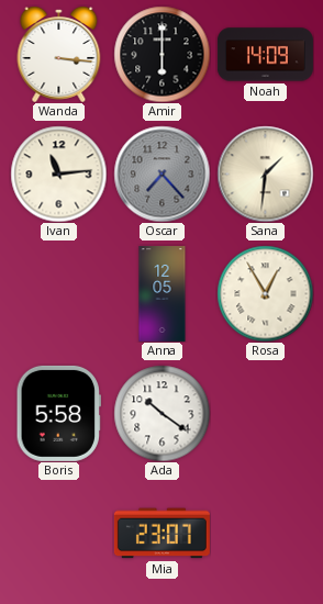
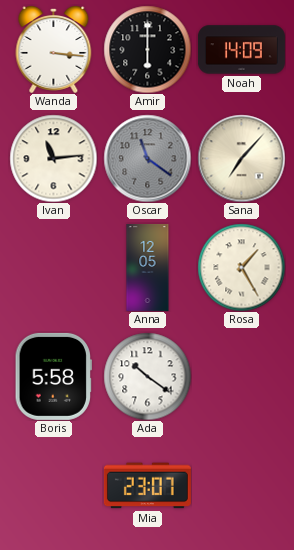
Oscar: 7:23 -> 11:21
Sana: 1:31 -> 7:07
Rosa: 12:55 -> 1:25
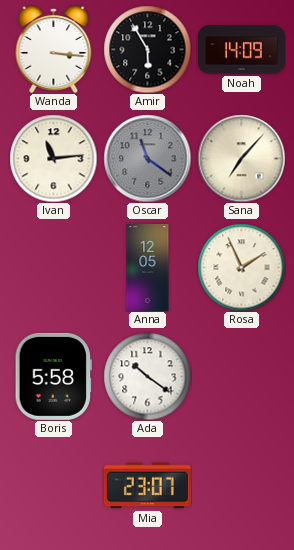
Amir: 6:00 -> 5:55
Rosa: 1:25 -> 1:56
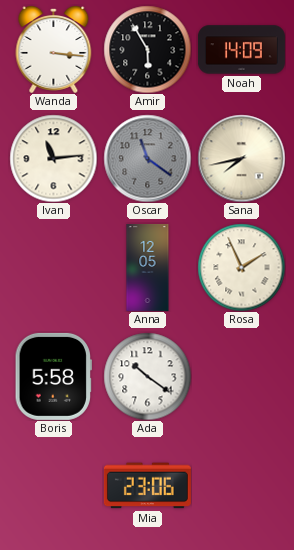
Sana: 7:07 -> 7:43
Mia: 23:07 -> 23:06
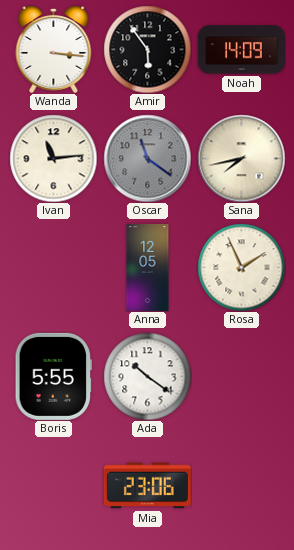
Amir: 5:55 -> 5:54
Boris: 5:58 -> 5:55
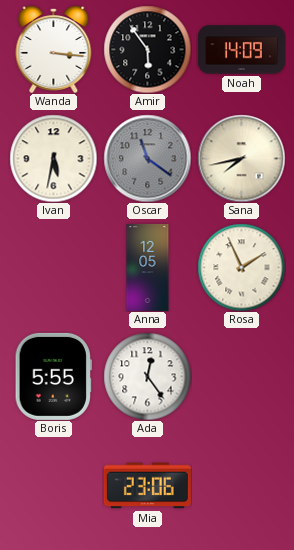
Ivan: 11:14 -> 5:32
Ada: 10:21 -> 12:24
